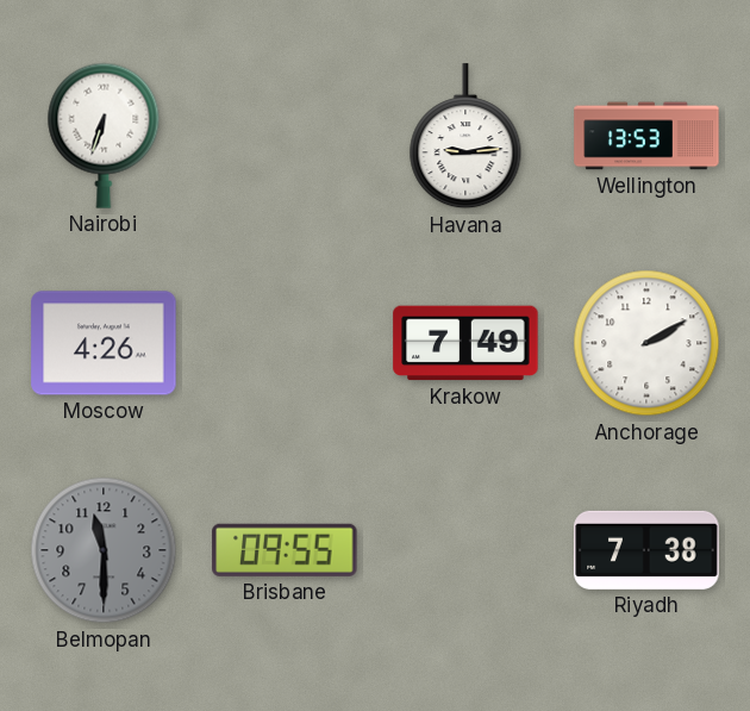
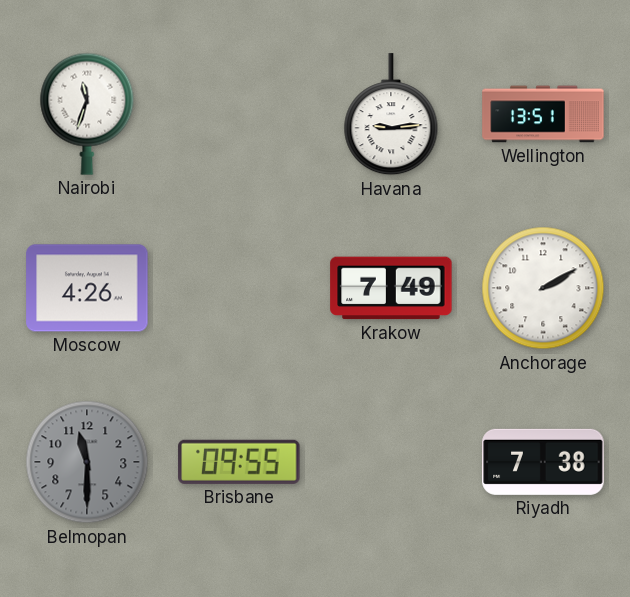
Nairobi: 6:33 -> 11:33
Wellington: 13:53 -> 13:51
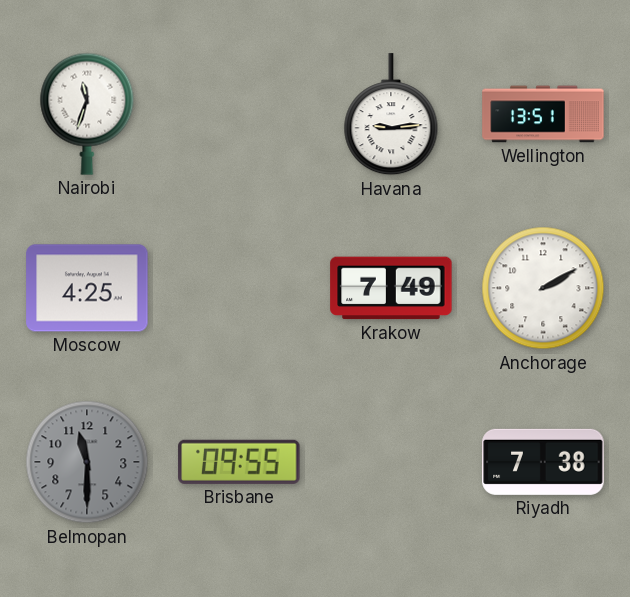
Moscow: 4:26 -> 4:25
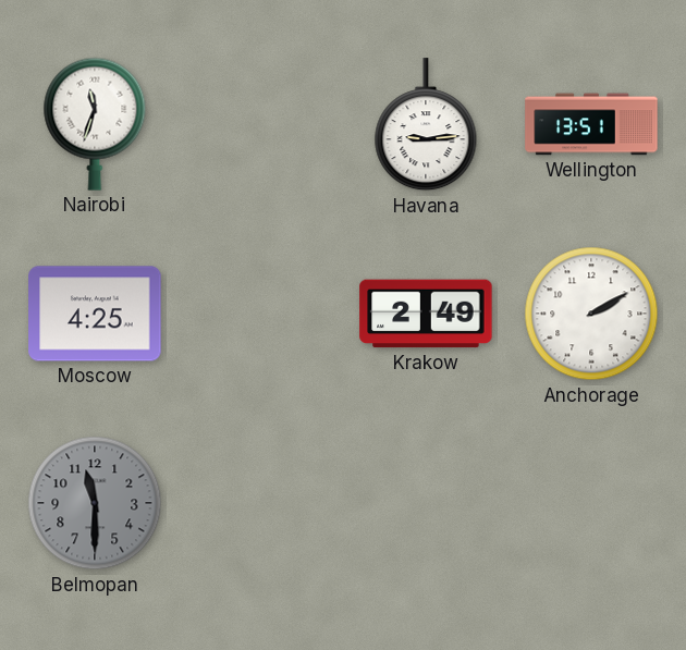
Krakow: 7:49 -> 2:49
Brisbane: 09:55 -> none
Riyadh: 7:38 -> none
